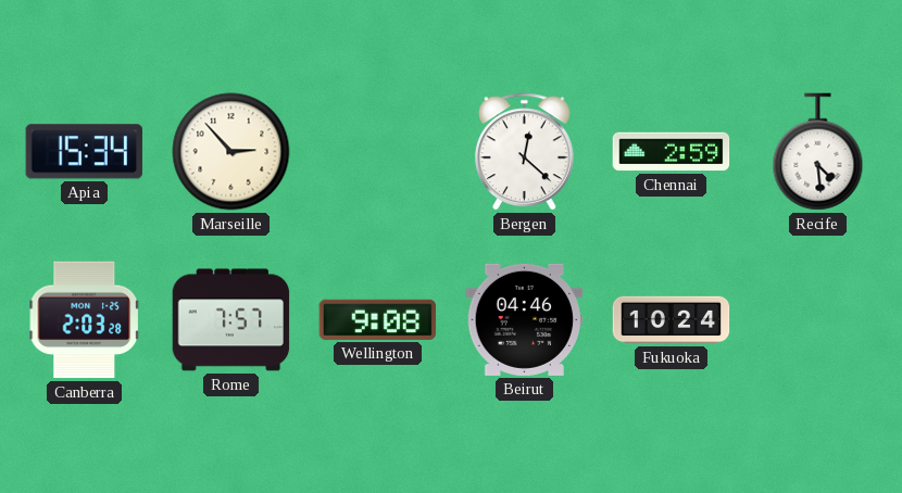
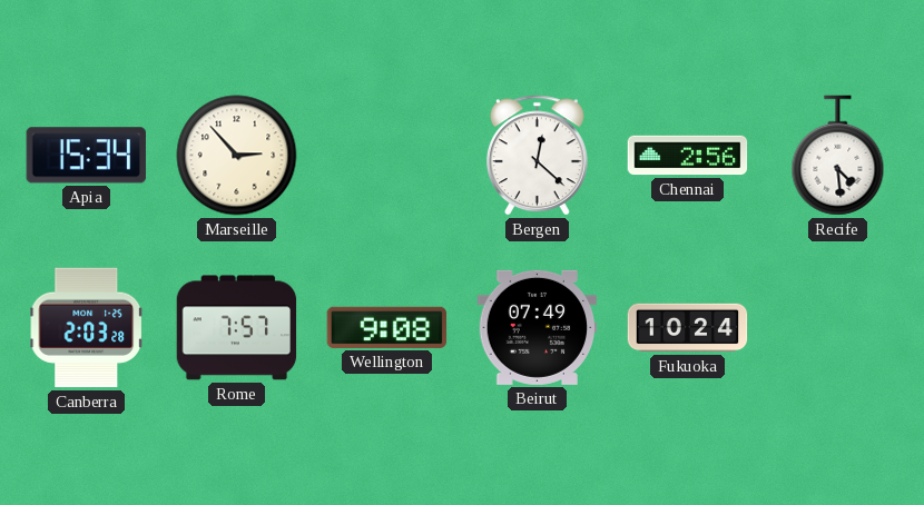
Chennai: 2:59 -> 2:56
Beirut: 04:46 -> 07:49
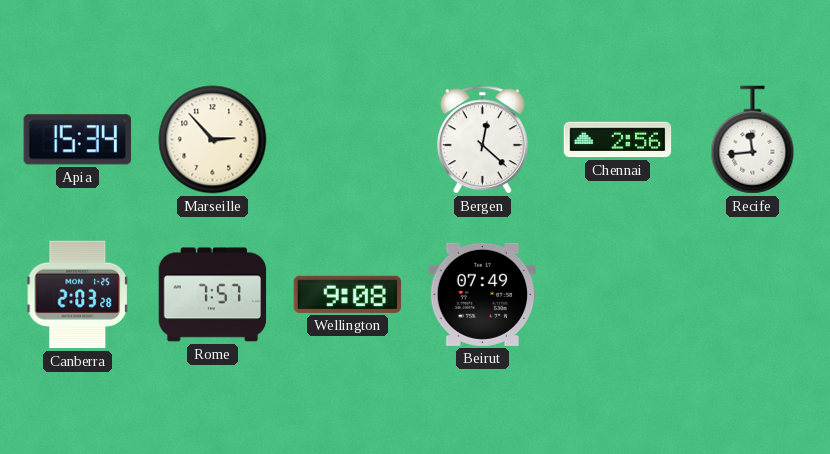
Recife: 4:29 -> 11:44
Fukuoka: 10:24 -> none
